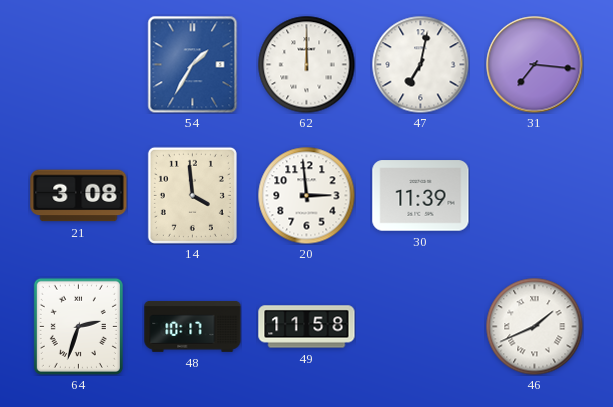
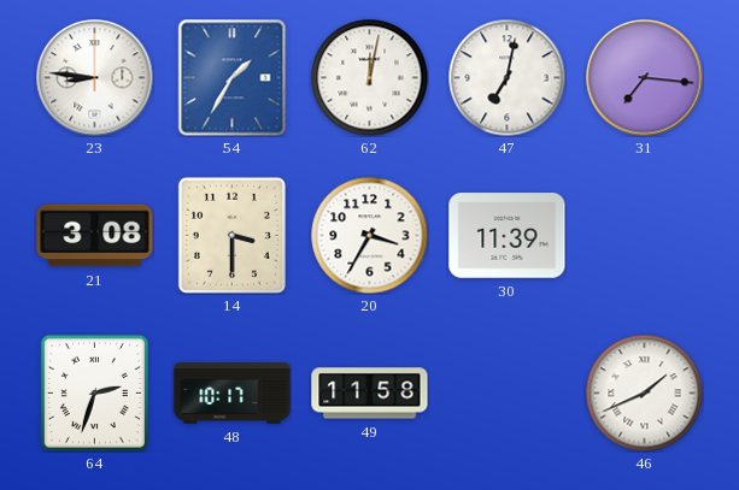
23: none -> 8:46
62: 12:00 -> 12:02
14: 3:59 -> 3:30
20: 2:59 -> 3:35
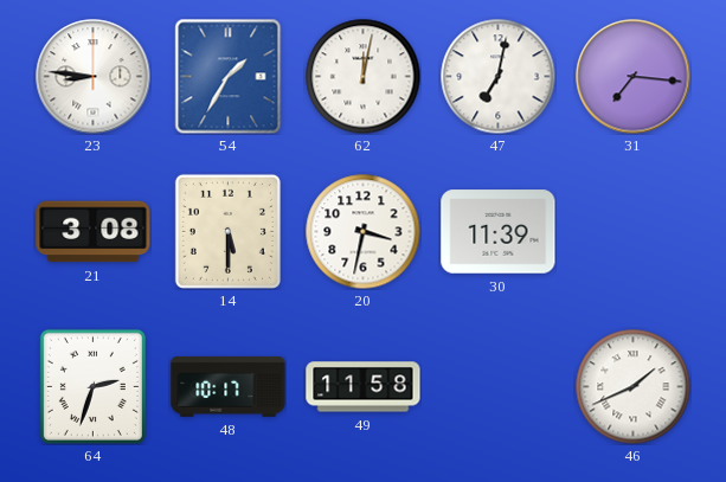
14: 3:30 -> 5:30
20: 3:35 -> 3:32
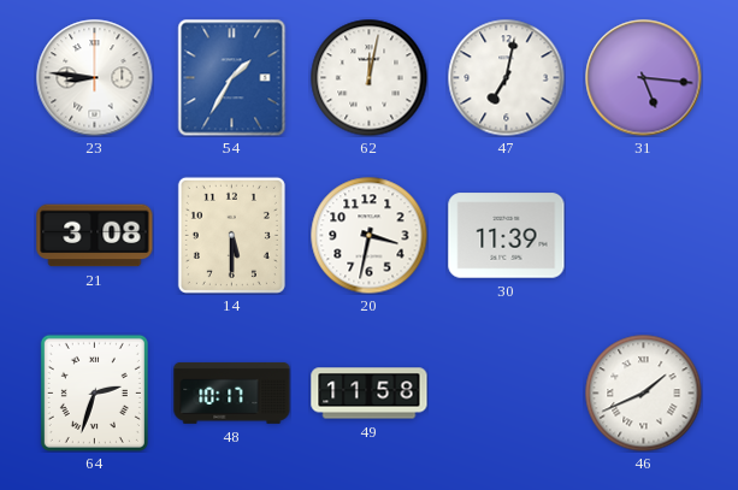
31: 7:16 -> 5:16
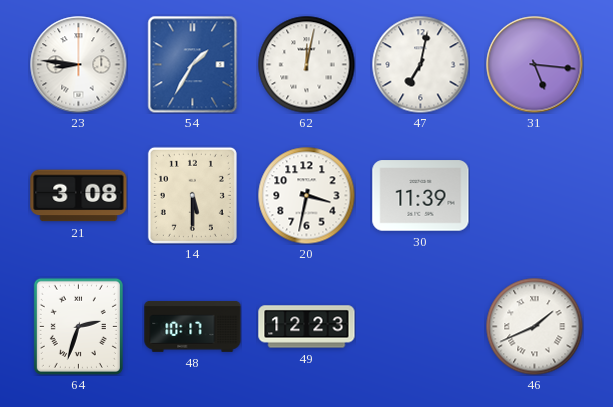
49: 11:58 -> 12:23
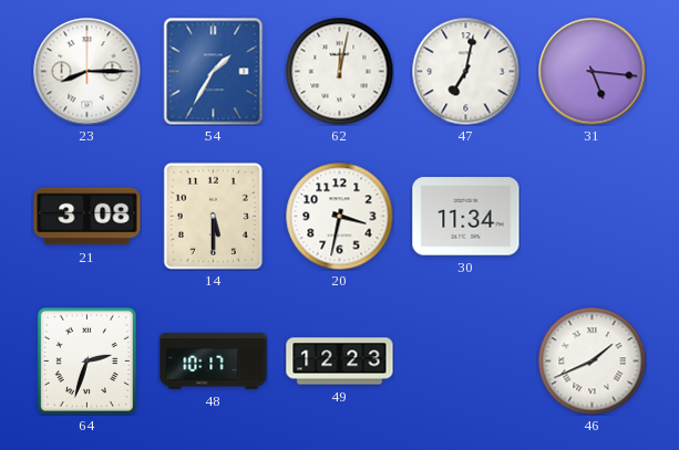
23: 8:46 -> 8:15
30: 11:39 -> 11:34
